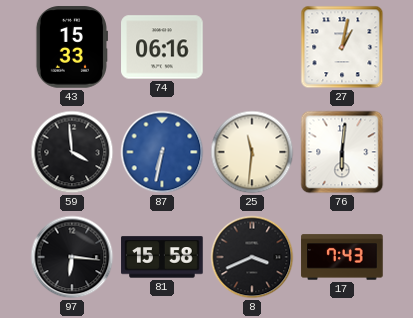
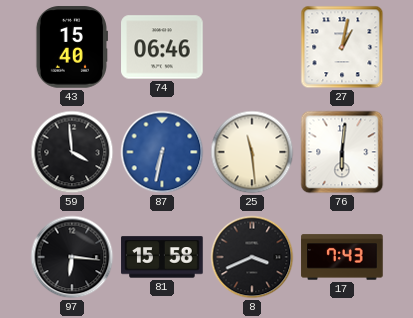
43: 15:33 -> 15:40
74: 06:16 -> 06:46
25: 11:31 -> 11:29
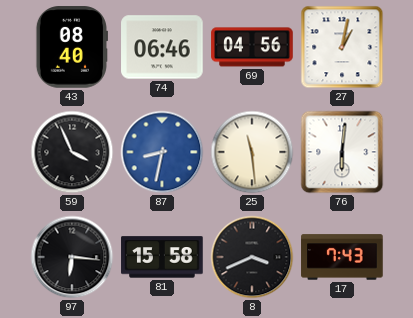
43: 15:40 -> 08:40
69: none -> 04:56
59: 3:59 -> 3:56
87: 6:32 -> 8:32
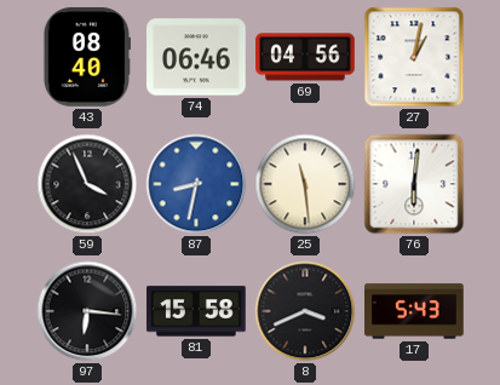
17: 7:43 -> 5:43
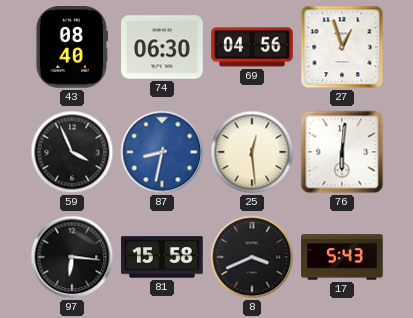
74: 06:46 -> 06:30
27: 1:02 -> 12:57
25: 11:29 -> 12:29
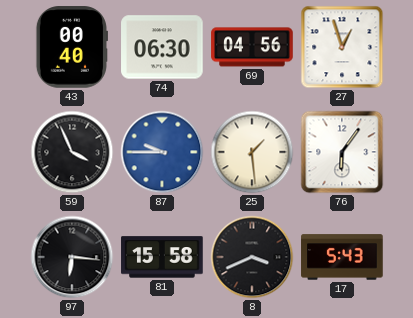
43: 08:40 -> 00:40
87: 8:32 -> 9:45
25: 12:29 -> 1:29
76: 6:01 -> 6:06
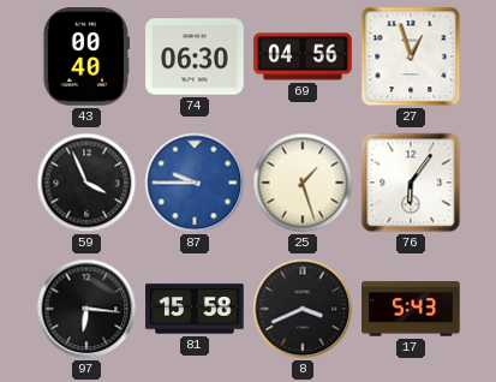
25: 1:29 -> 1:27
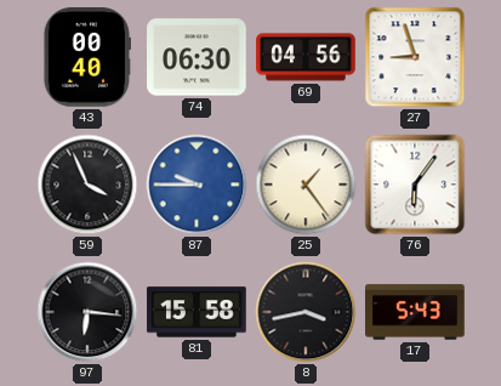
27: 12:57 -> 8:57
25: 1:27 -> 1:24
8: 3:41 -> 3:43
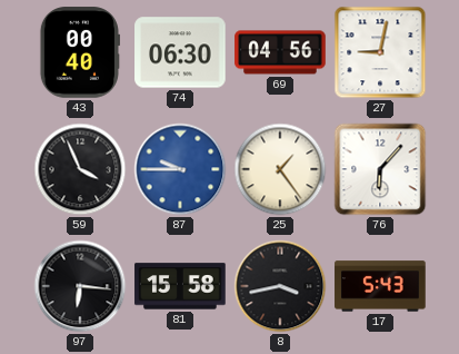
27: 8:57 -> 9:02
76: 6:06 -> 6:07
